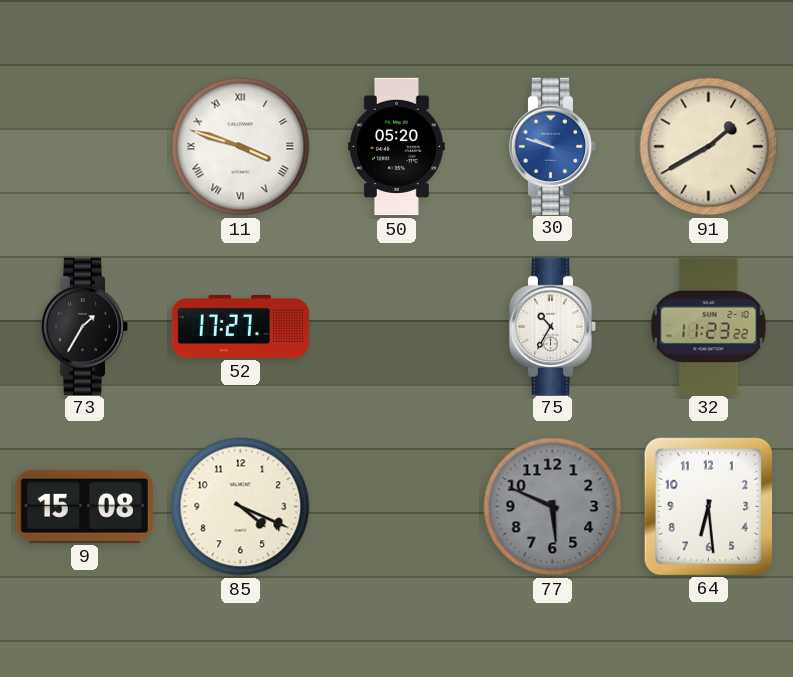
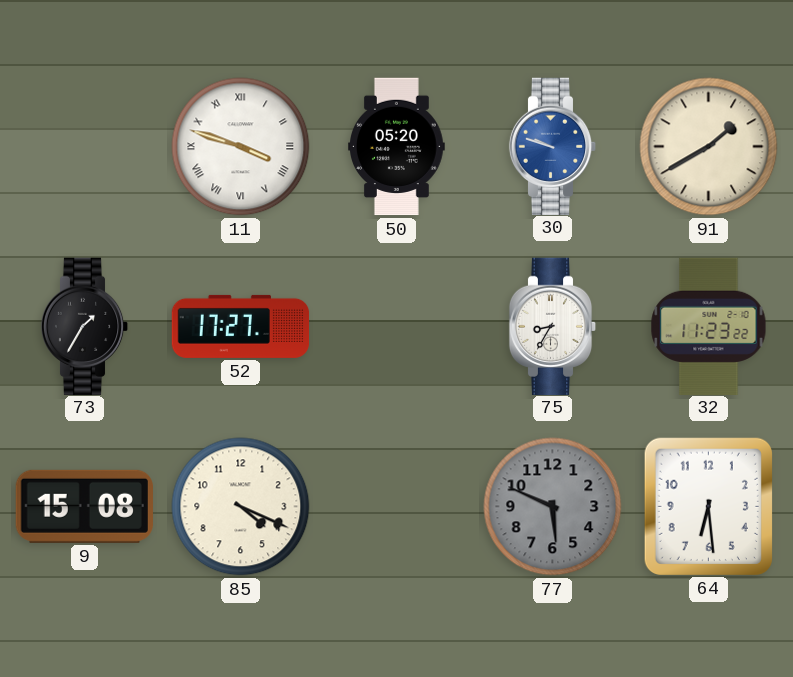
75: 10:35 -> 8:35
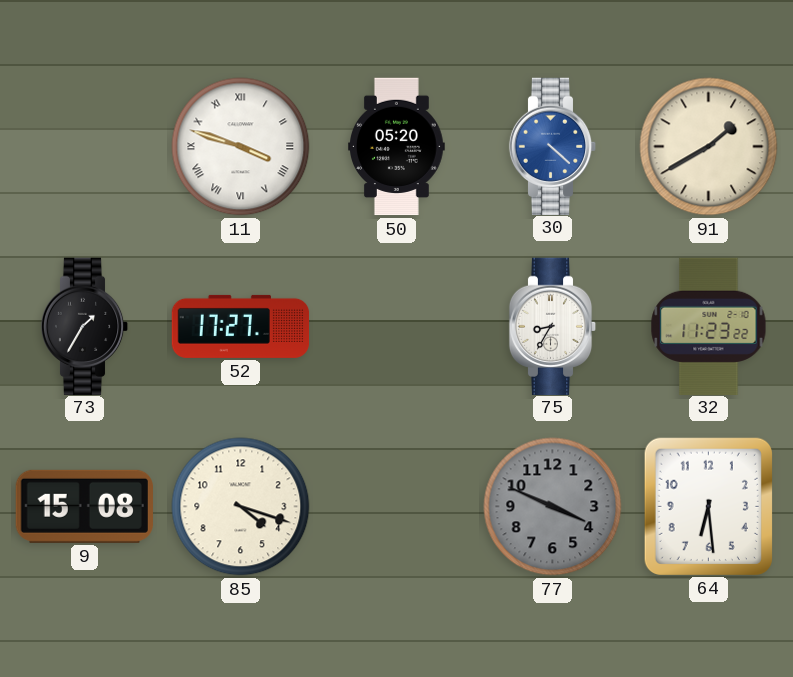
30: 9:48 -> 4:22
85: 4:19 -> 4:18
77: 5:49 -> 3:49
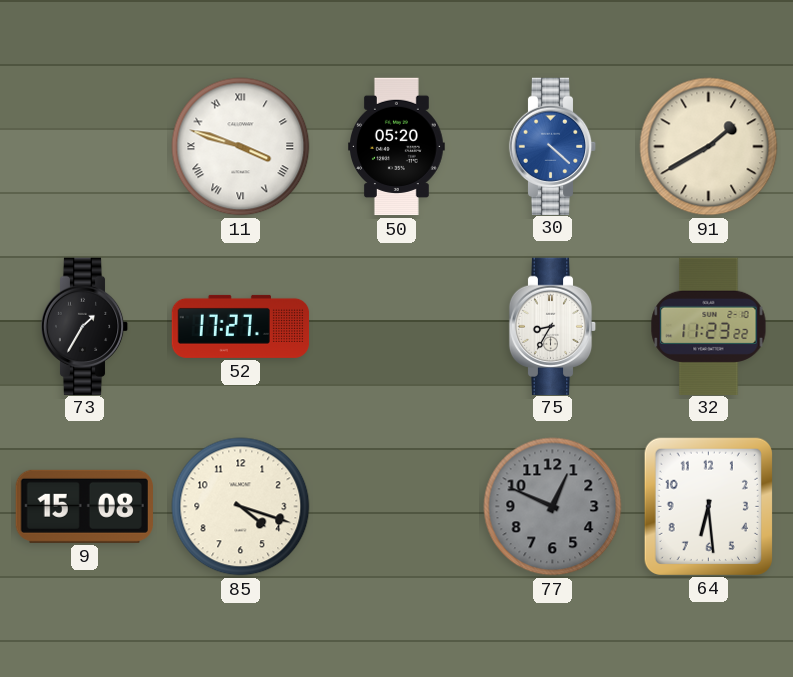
77: 3:49 -> 12:49
